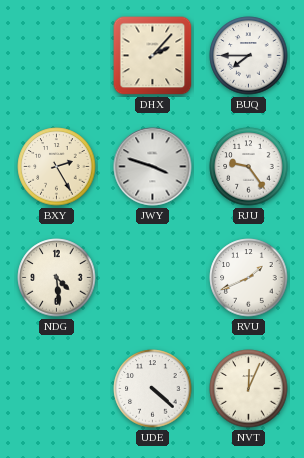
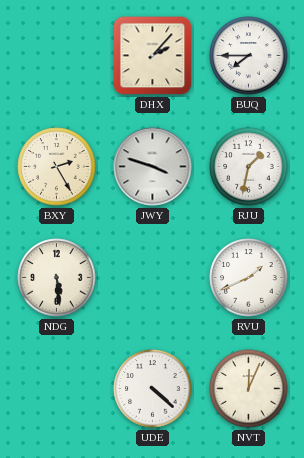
RJU: 9:24 -> 1:32
NDG: 4:29 -> 5:29
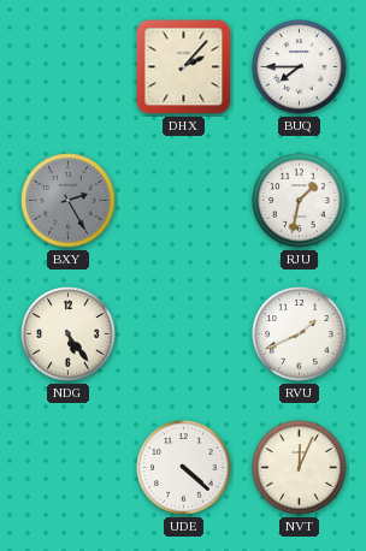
BXY dial: cream -> grey
JWY: 3:48 -> none
NDG: 5:29 -> 5:24
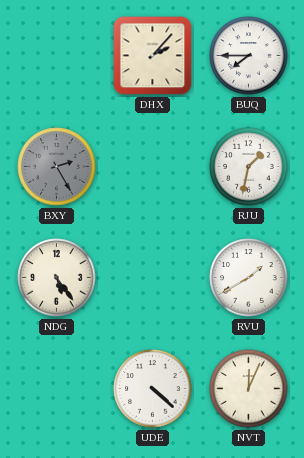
RVU: 1:41 -> 1:40
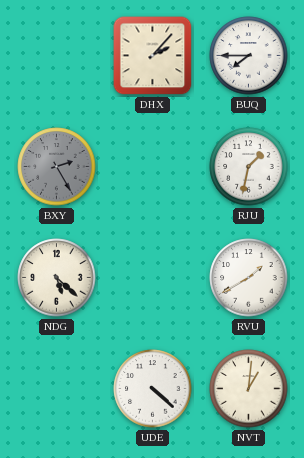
NDG: 5:24 -> 5:22
NVT: 12:04 -> 1:01
